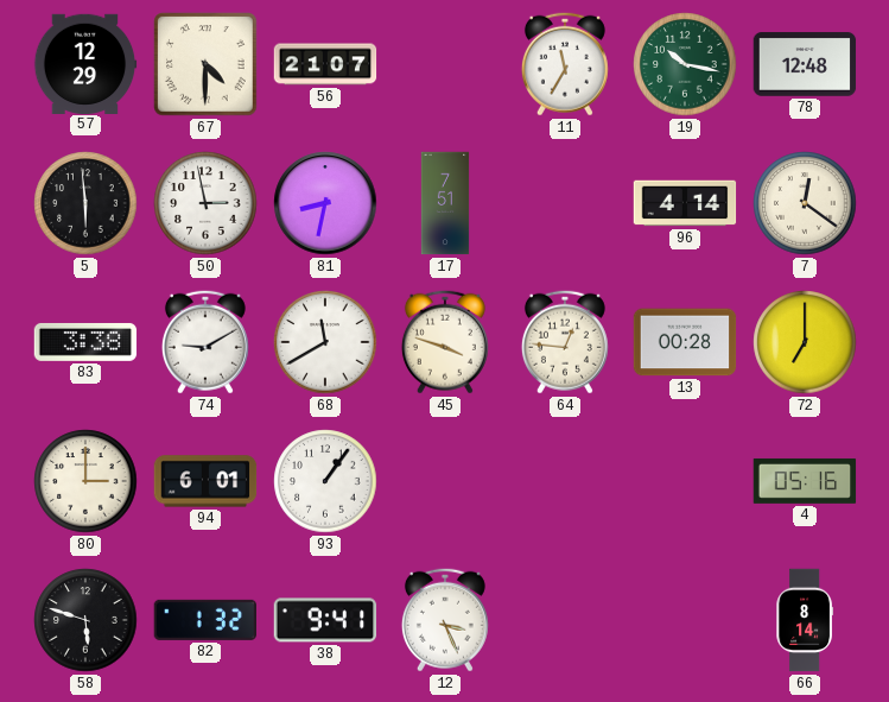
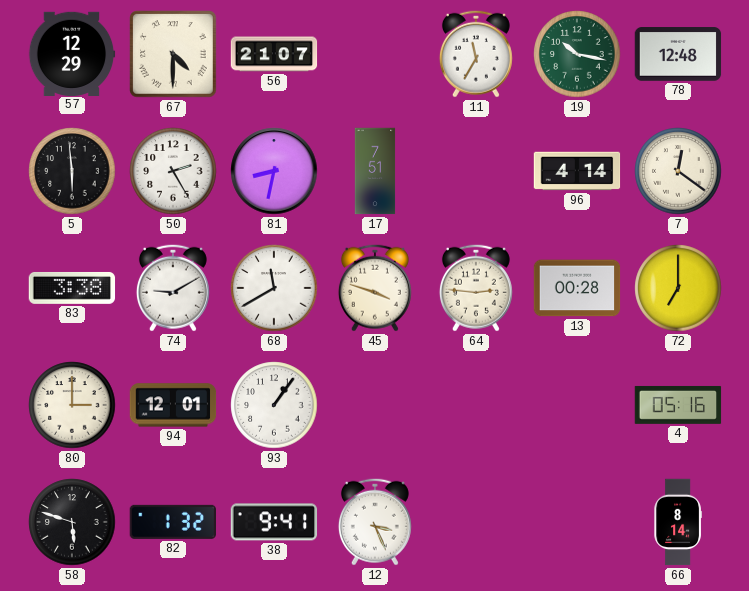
50: 2:58 -> 2:25
64: 12:46 -> 2:46
94: 6:01 -> 12:01
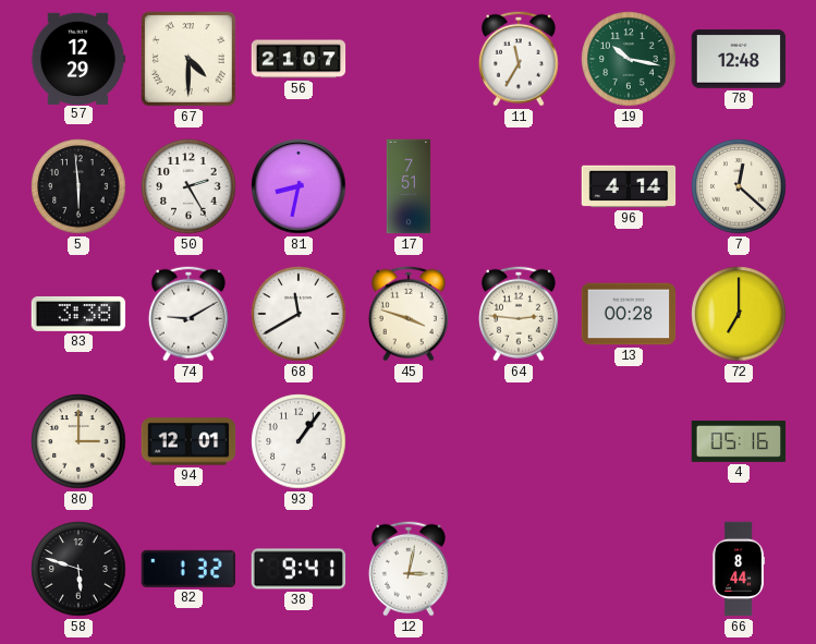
7: 12:21 -> 12:22
12: 3:26 -> 3:02
66: 8:14 -> 8:44
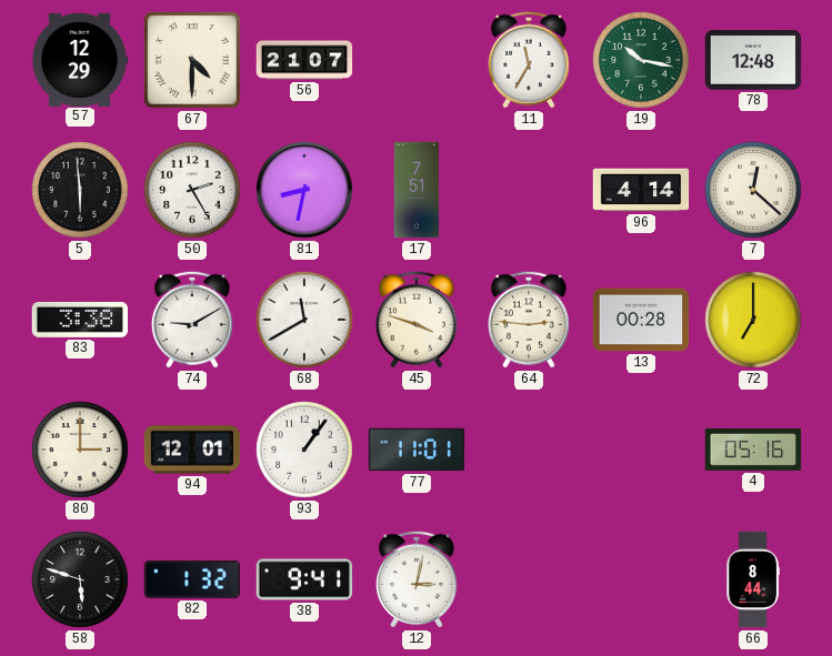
77: none -> 11:01
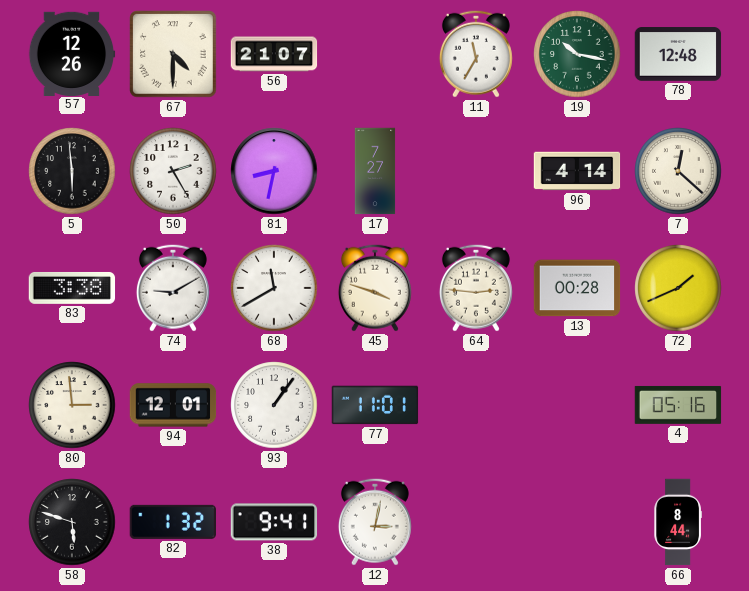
57: 12:29 -> 12:26
17: 7:51 -> 7:27
72: 7:00 -> 1:41
80: 3:00 -> 2:59
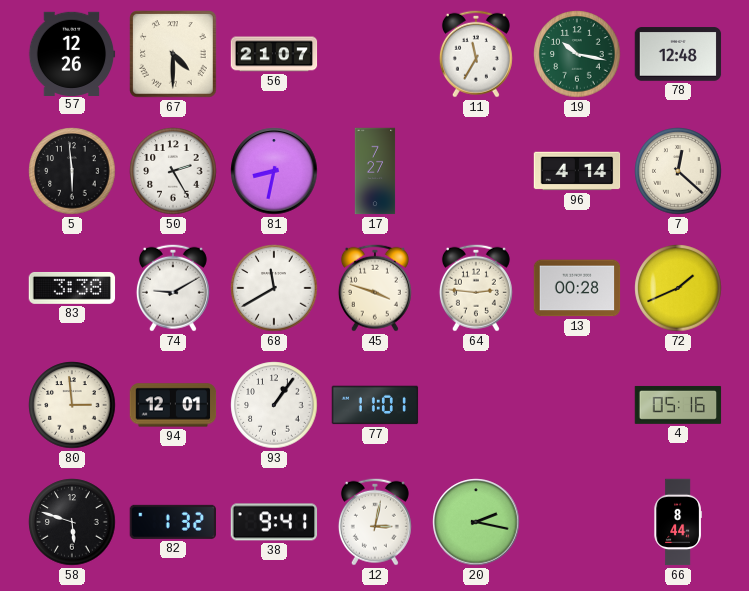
20: none -> 2:17
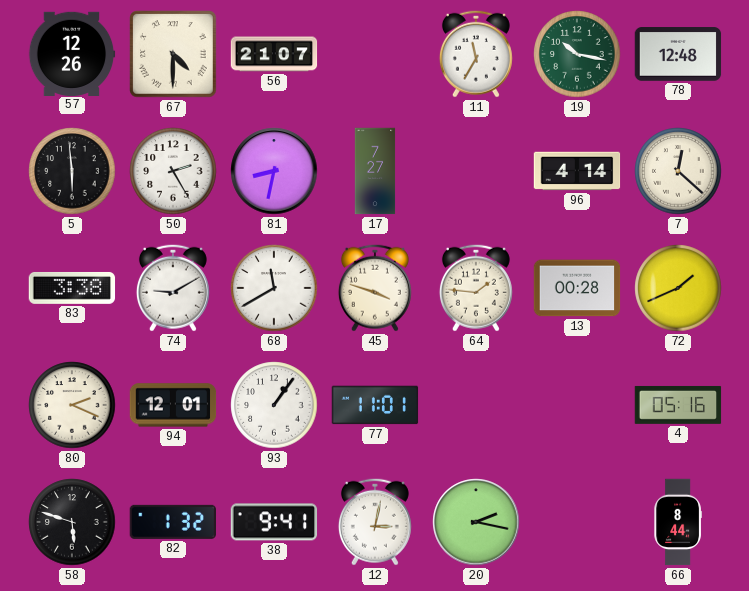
64: 2:46 -> 1:46
80: 2:59 -> 2:19
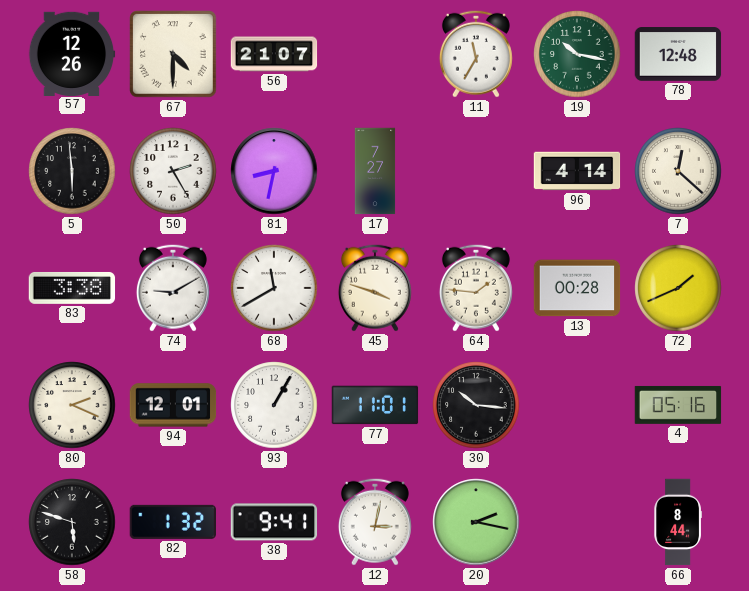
93: 1:06 -> 1:05
30: none -> 10:16
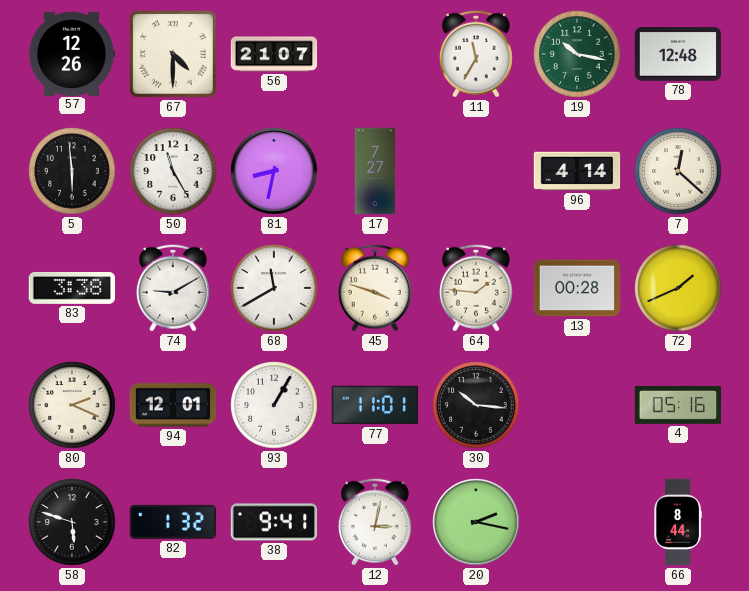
50: 2:25 -> 11:25
